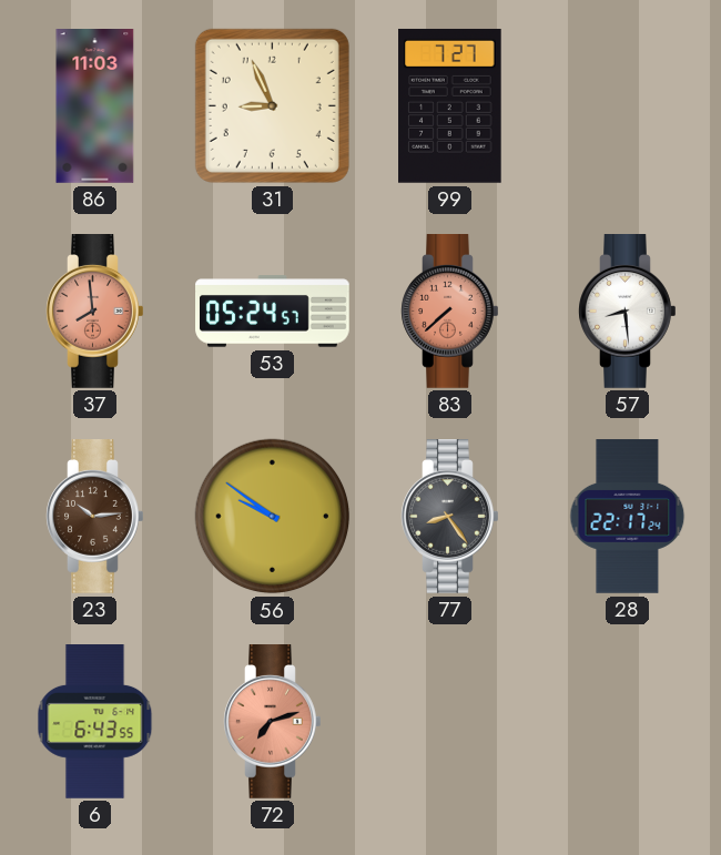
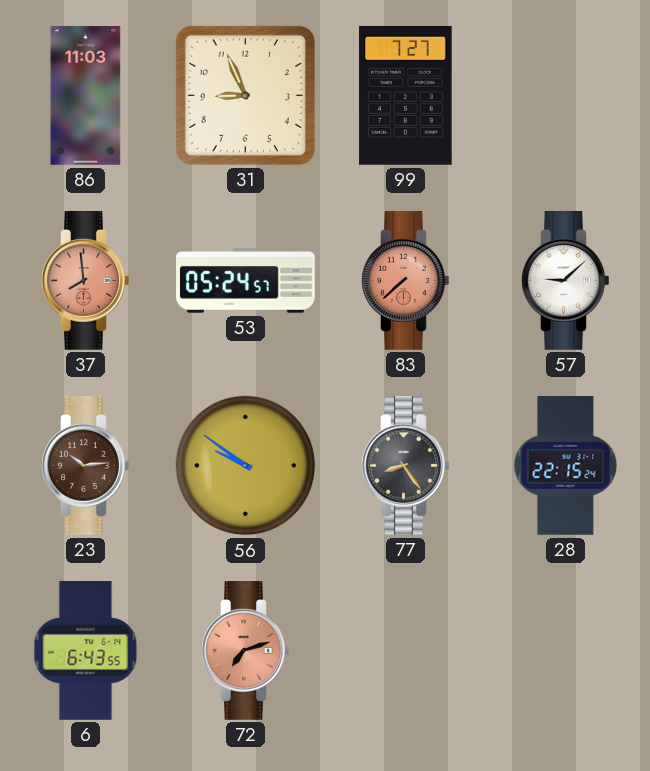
57: 8:29 -> 9:08
28: 22:17 -> 22:15
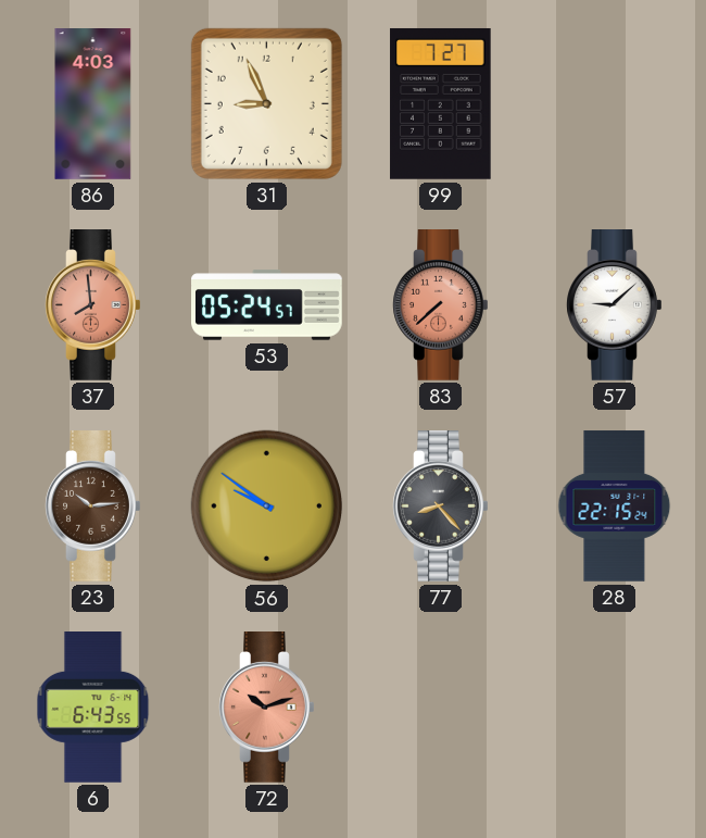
86: 11:03 -> 4:03
77: 8:24 -> 8:23
72: 7:12 -> 10:12
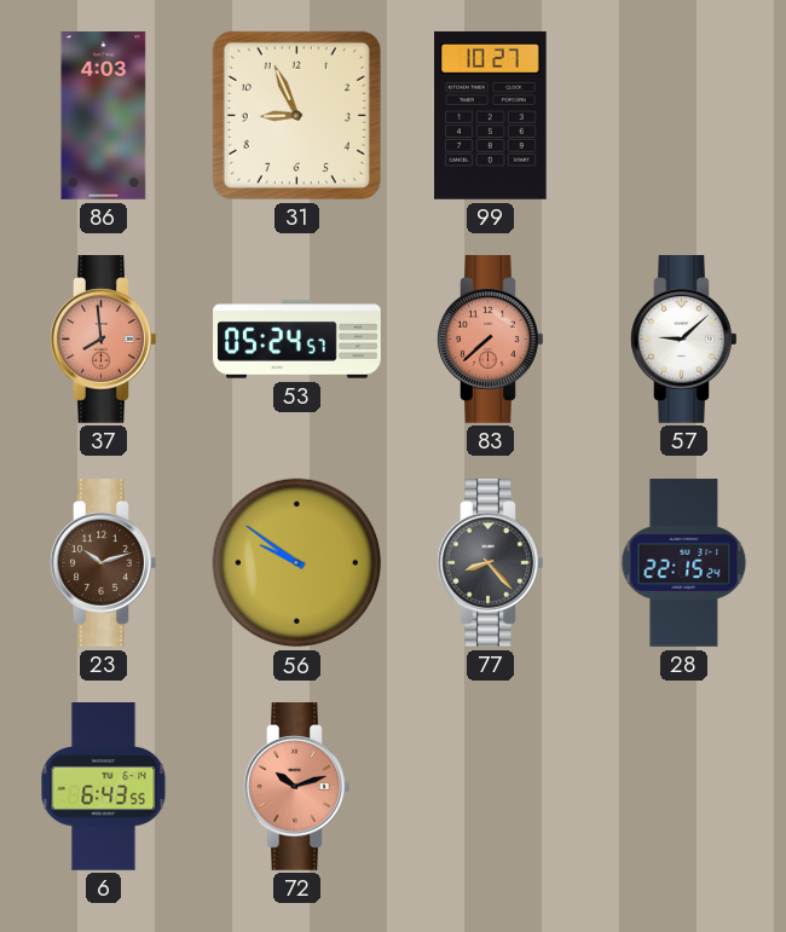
99: 7:27 -> 10:27
23: 10:14 -> 10:12
